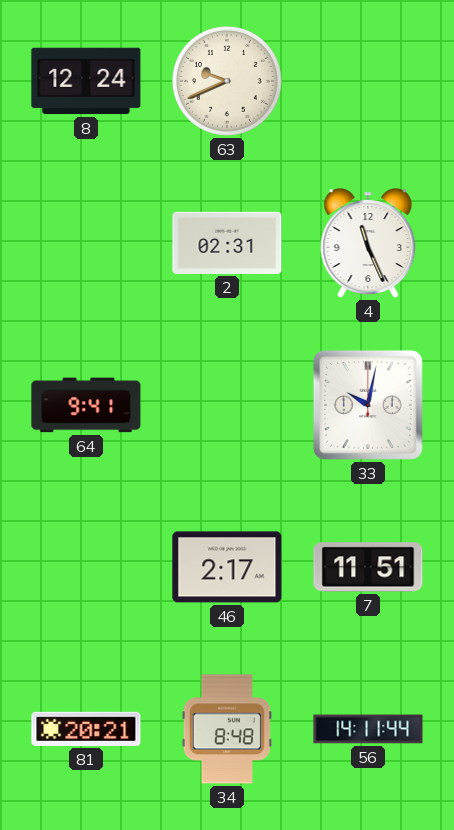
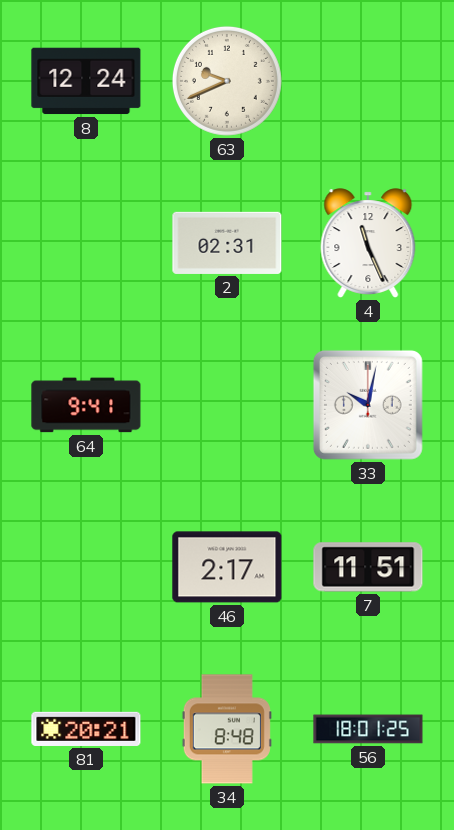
56: 14:11 -> 18:01
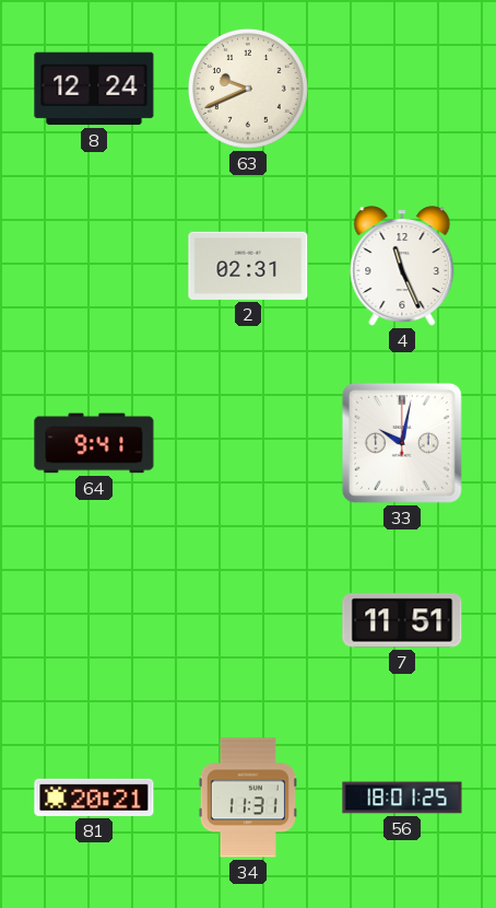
46: 2:17 -> none
34: 8:48 -> 11:31
